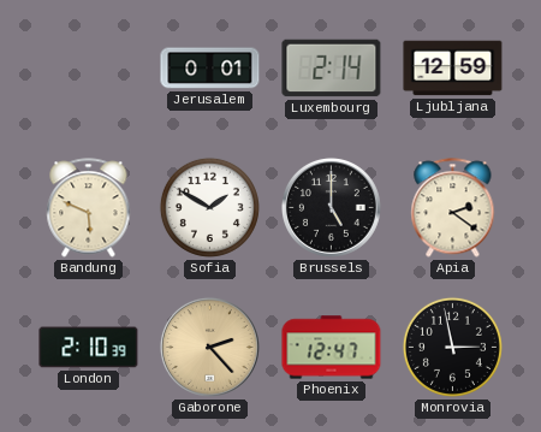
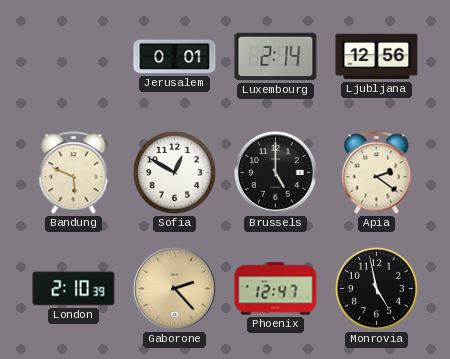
Ljubljana: 12:59 -> 12:56
Sofia: 1:50 -> 12:50
Monrovia: 2:58 -> 4:58
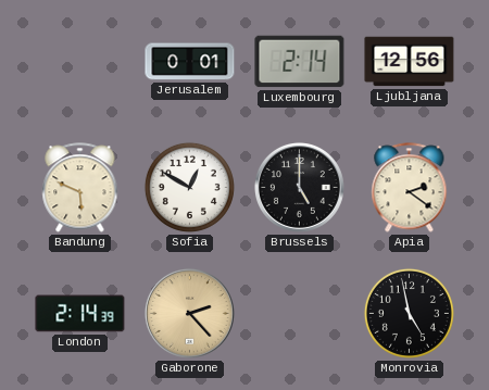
London: 2:10 -> 2:14
Phoenix: 12:47 -> none
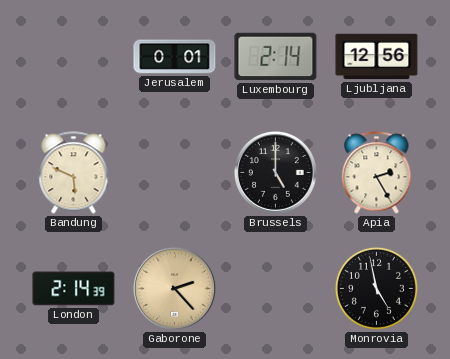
Sofia: 12:50 -> none
Apia: 2:21 -> 2:25
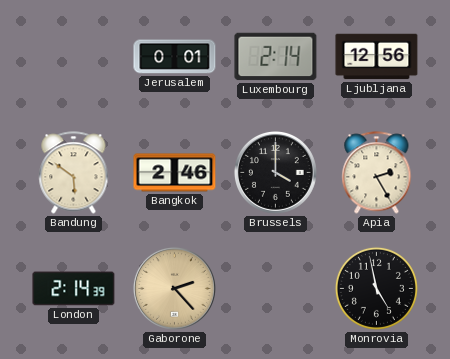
Bandung: 5:49 -> 5:51
Bangkok: none -> 2:46
Brussels: 5:00 -> 4:00
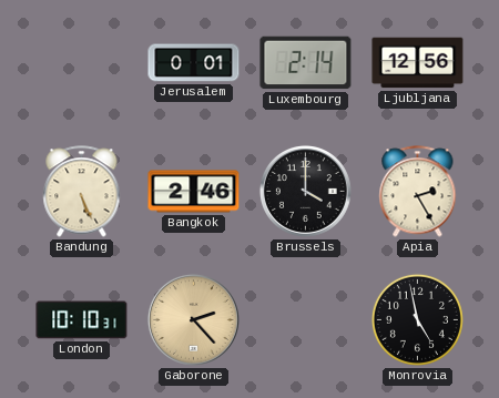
Bandung: 5:51 -> 5:26
London: 2:14 -> 10:10
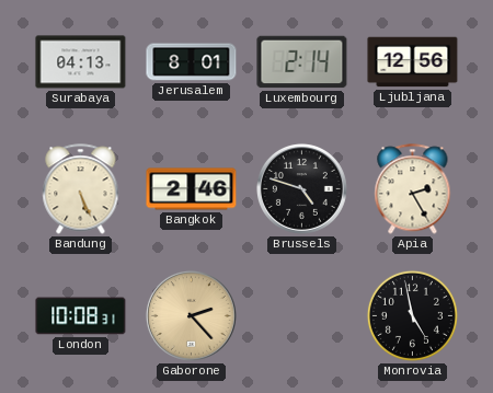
Surabaya: none -> 04:13
Jerusalem: 0:01 -> 8:01
Brussels: 4:00 -> 4:48
London: 10:10 -> 10:08
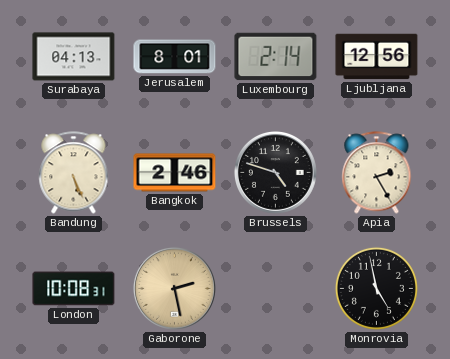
Gaborone: 2:23 -> 2:28
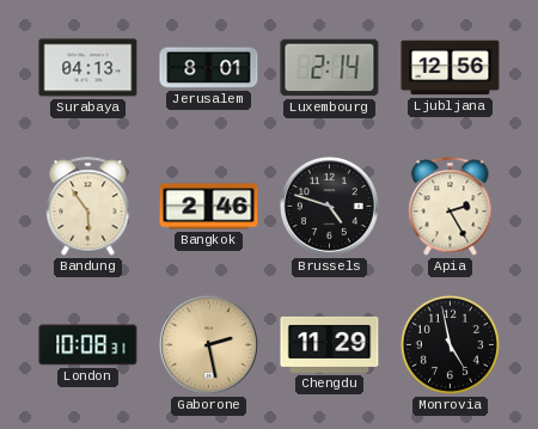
Bandung: 5:26 -> 5:54
Chengdu: none -> 11:29
